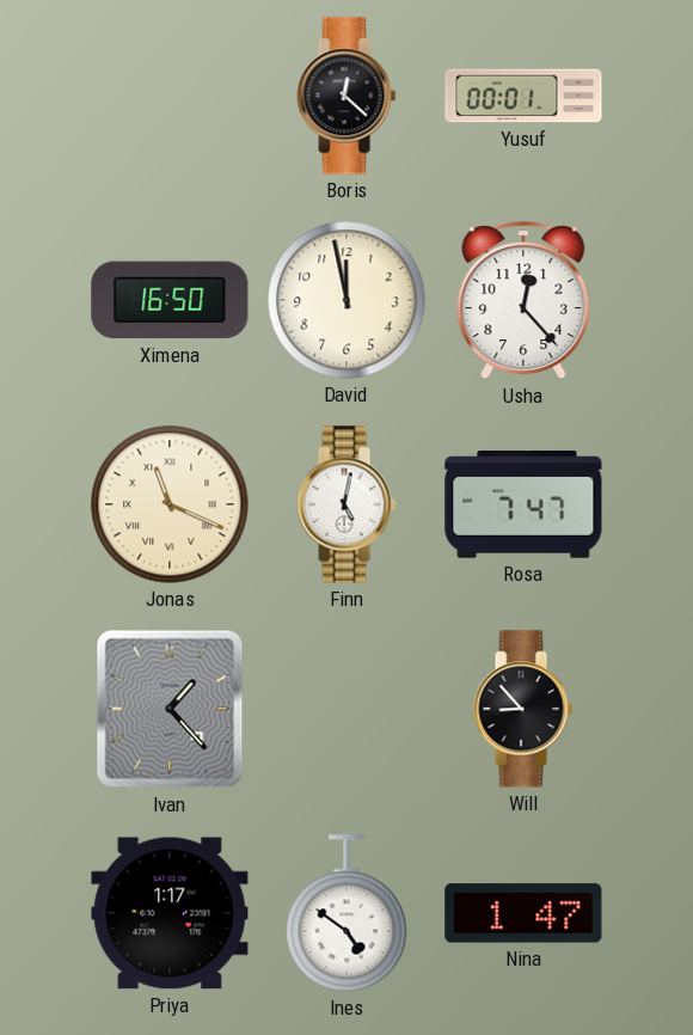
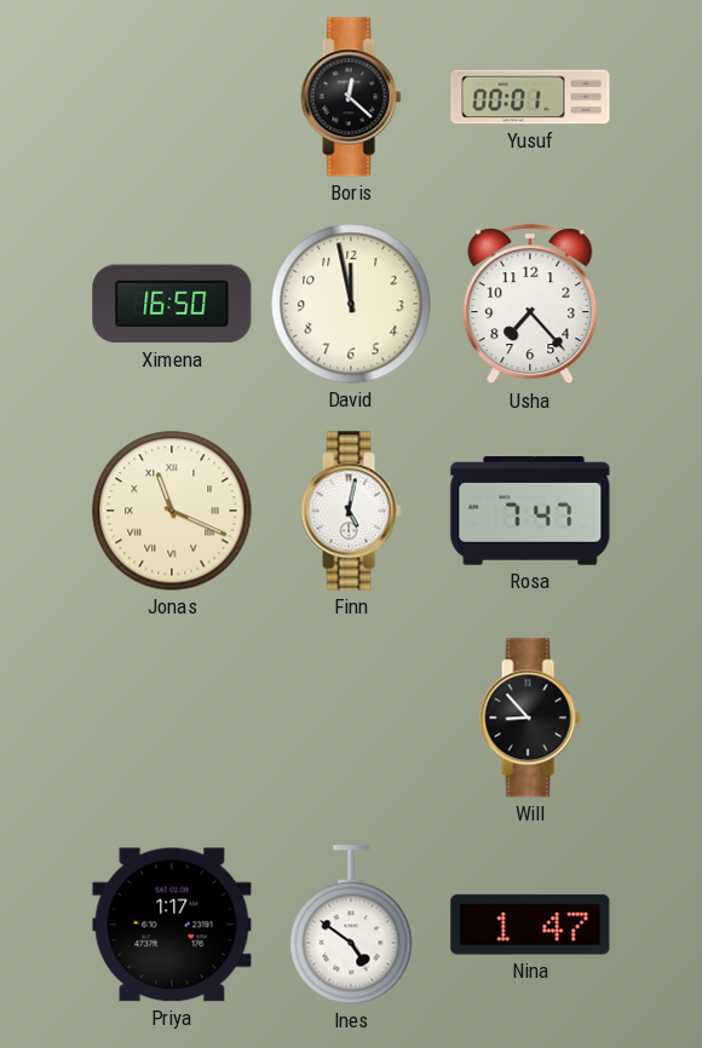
Usha: 12:23 -> 7:23
Ivan: 1:23 -> none
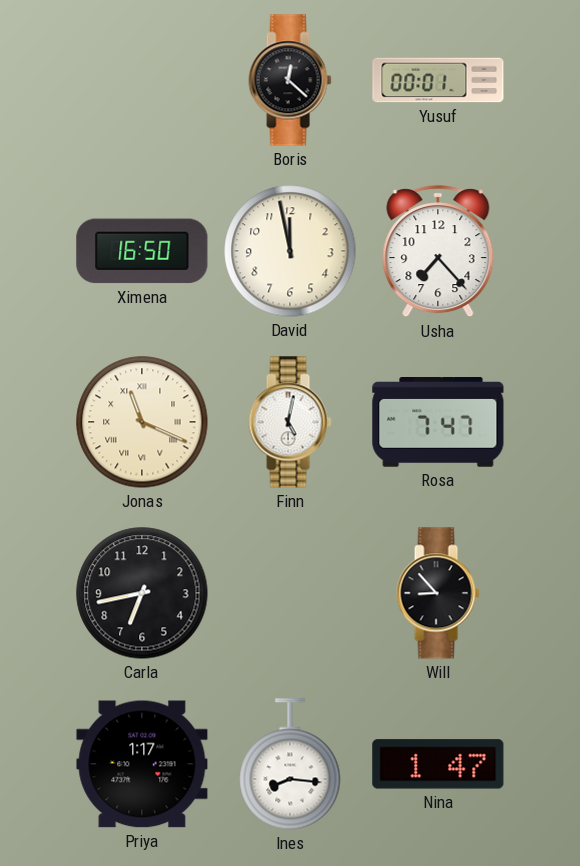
Carla: none -> 6:43
Ines: 4:51 -> 8:16
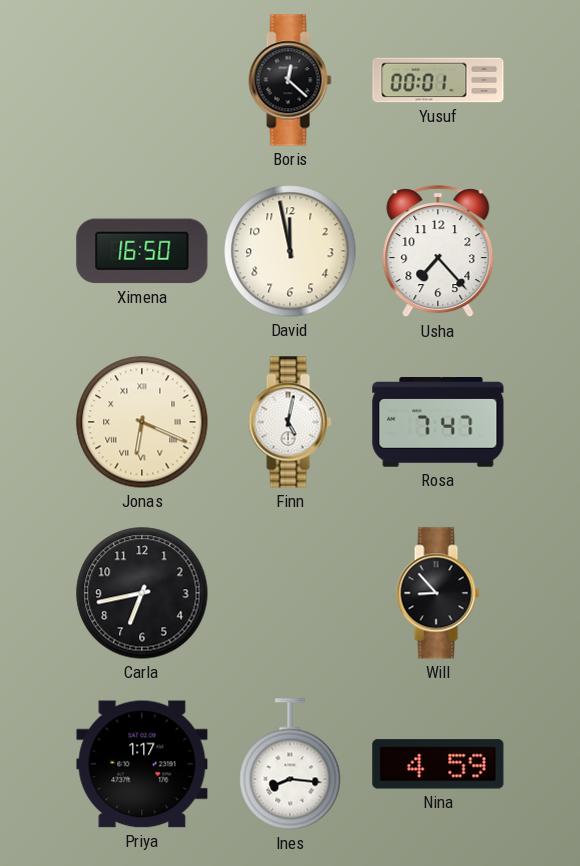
Jonas: 11:19 -> 6:19
Nina: 1:47 -> 4:59
